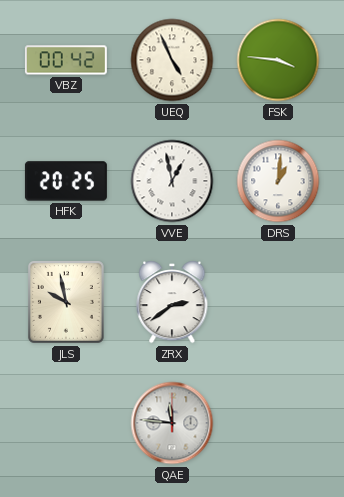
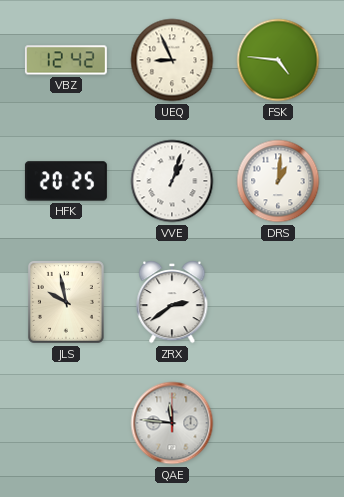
VBZ: 00:42 -> 12:42
UEQ: 4:56 -> 8:56
FSK: 3:46 -> 4:46
VVE: 12:58 -> 1:03
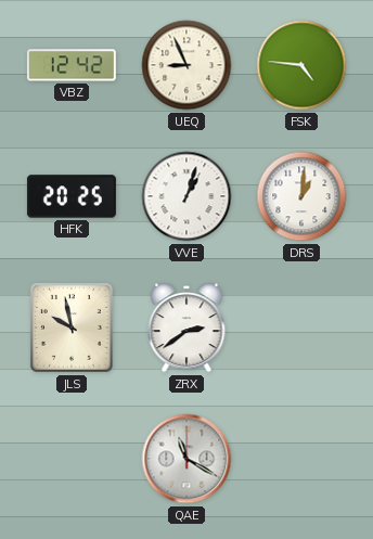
QAE: 11:46 -> 11:20
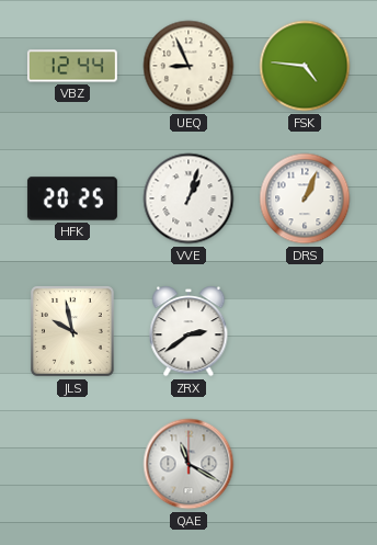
VBZ: 12:42 -> 12:44
DRS: 1:01 -> 1:04
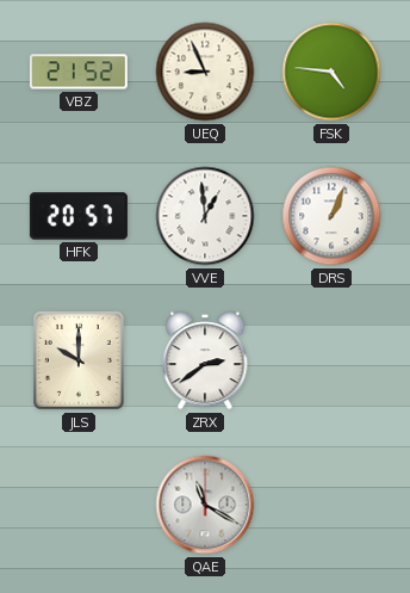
VBZ: 12:44 -> 21:52
HFK: 20:25 -> 20:57
VVE: 1:03 -> 12:59
JLS: 9:58 -> 10:00
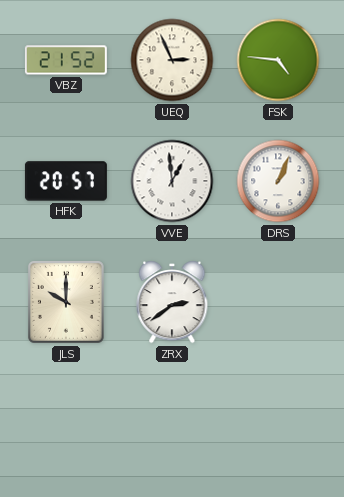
UEQ: 8:56 -> 2:56
QAE: 11:20 -> none
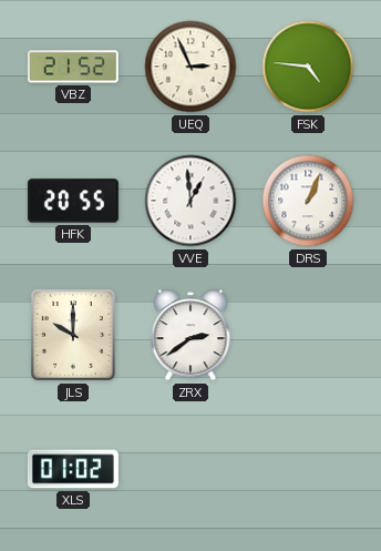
HFK: 20:57 -> 20:55
XLS: none -> 01:02
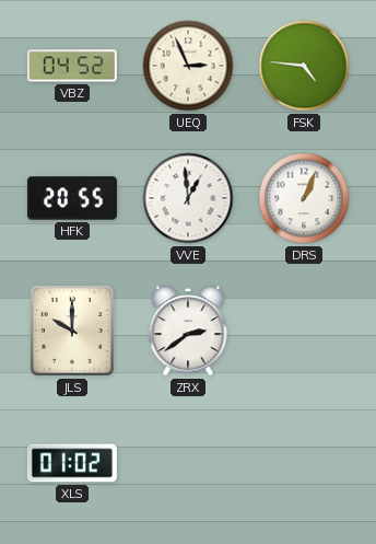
VBZ: 21:52 -> 04:52
